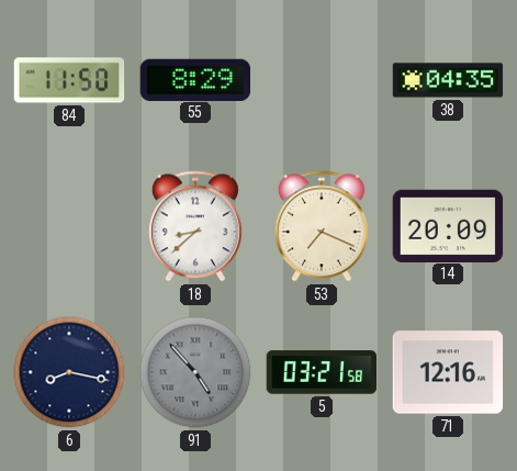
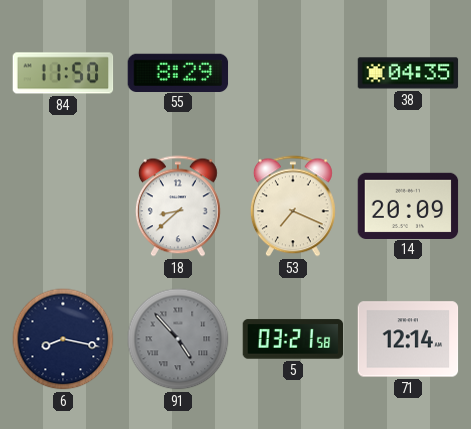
71: 12:16 -> 12:14
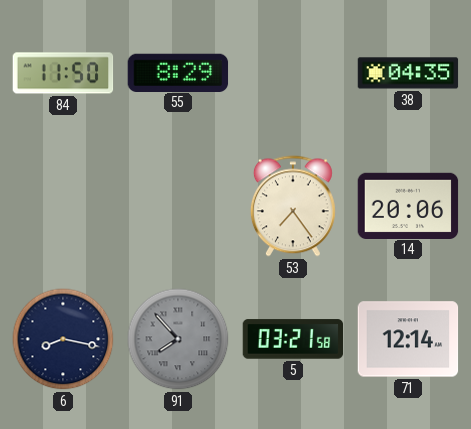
18: 8:38 -> none
53: 7:19 -> 7:24
14: 20:09 -> 20:06
91: 4:53 -> 7:53
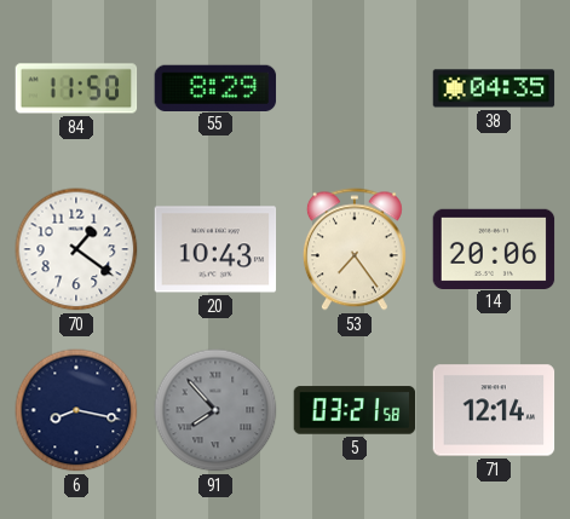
70: none -> 1:21
20: none -> 10:43
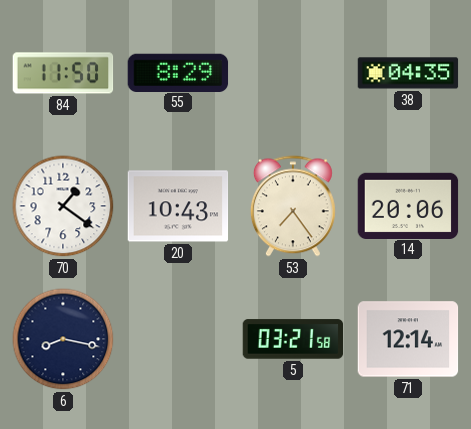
91: 7:53 -> none
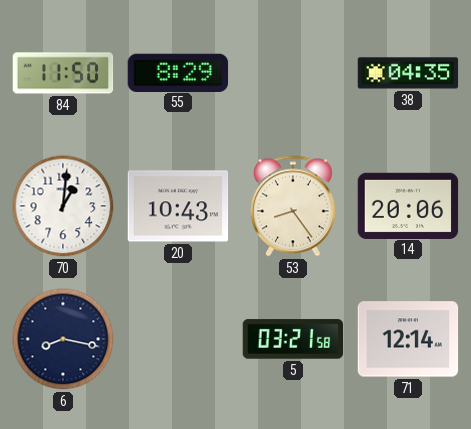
70: 1:21 -> 1:01
53: 7:24 -> 8:24
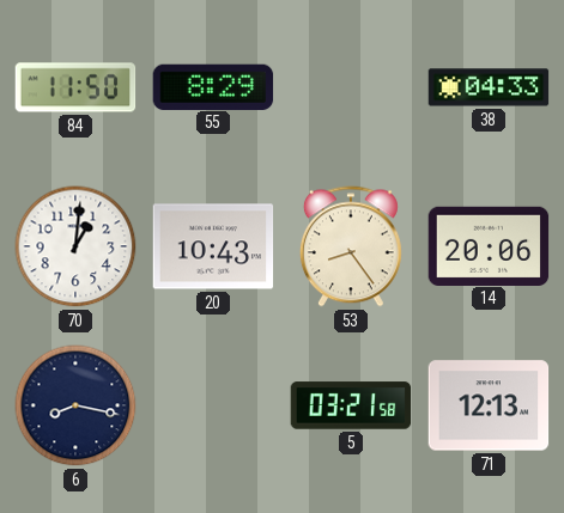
38: 04:35 -> 04:33
71: 12:14 -> 12:13
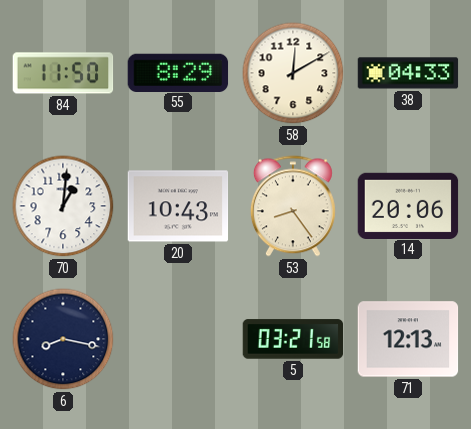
58: none -> 12:10
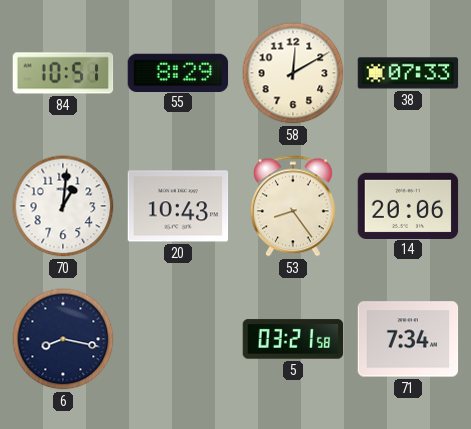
84: 11:50 -> 10:51
38: 04:33 -> 07:33
71: 12:13 -> 7:34
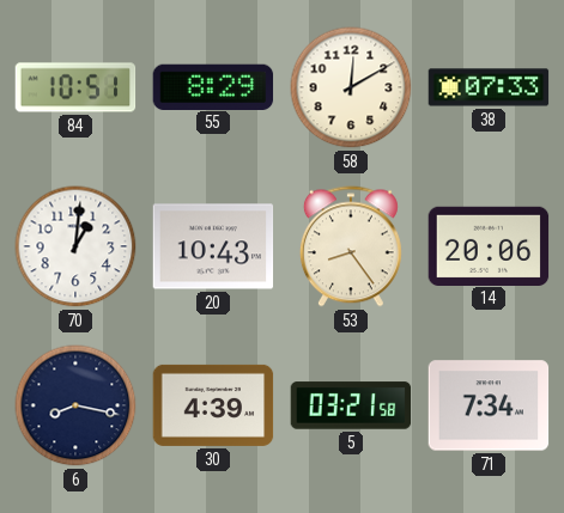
30: none -> 4:39
